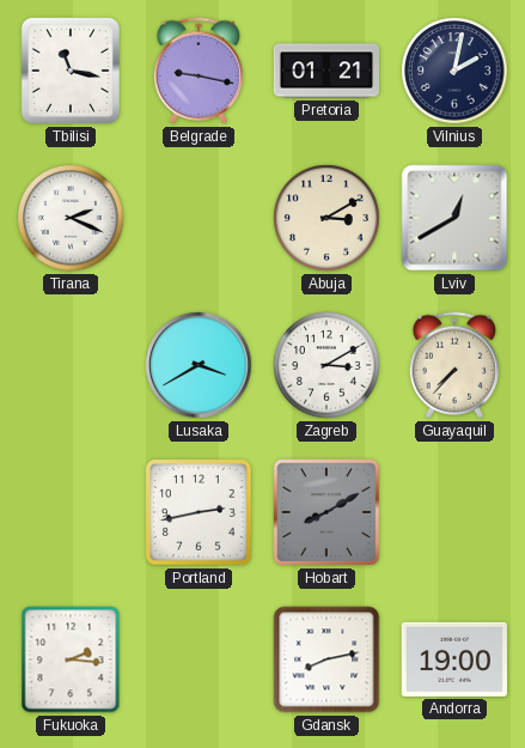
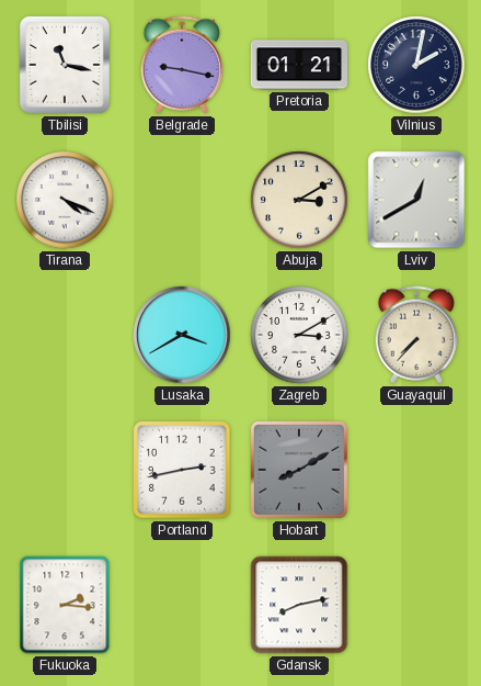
Tirana: 2:19 -> 4:19
Andorra: 19:00 -> none
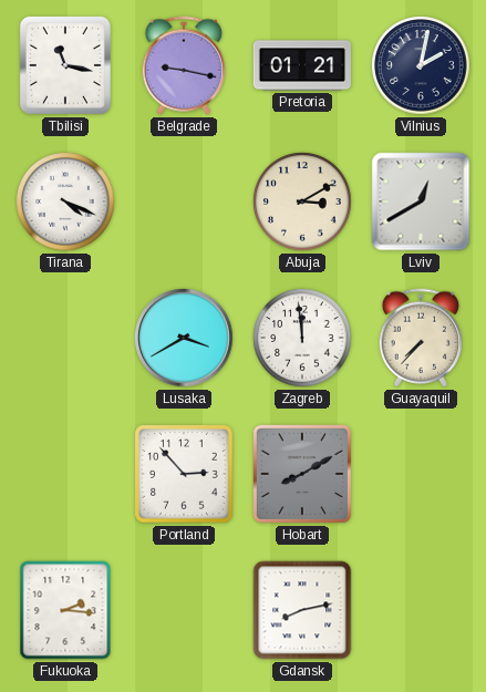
Zagreb: 3:10 -> 11:59
Portland: 2:43 -> 2:53
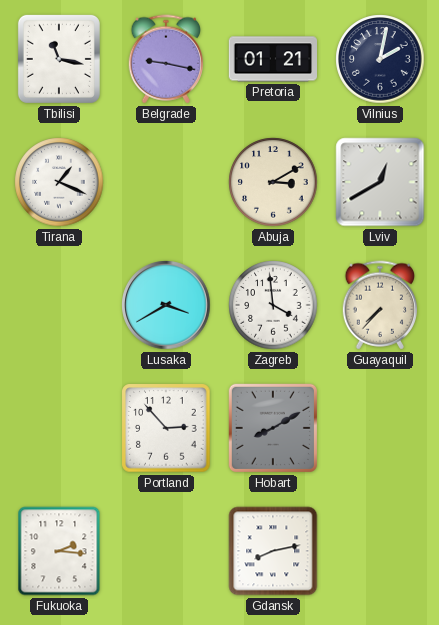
Tirana: 4:19 -> 1:19
Zagreb: 11:59 -> 3:59
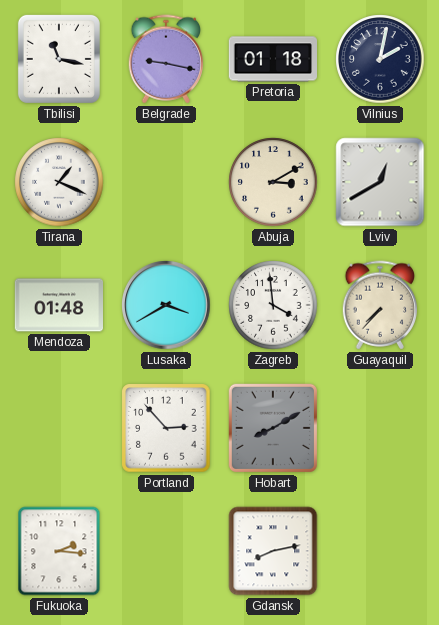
Pretoria: 01:21 -> 01:18
Mendoza: none -> 01:48
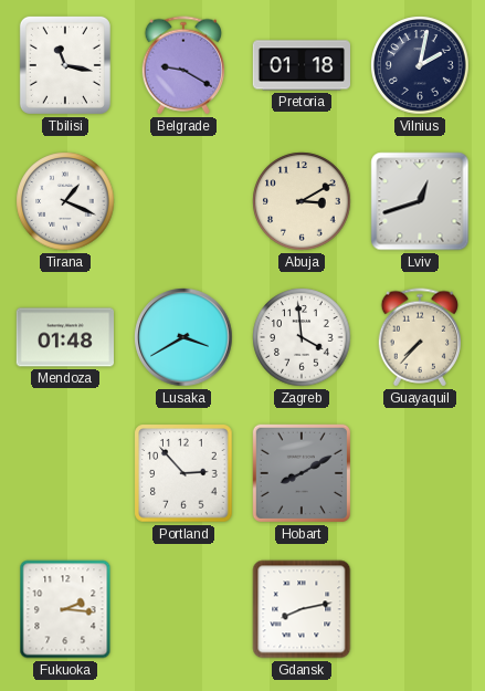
Belgrade: 9:17 -> 9:20
Lviv: 12:40 -> 12:42
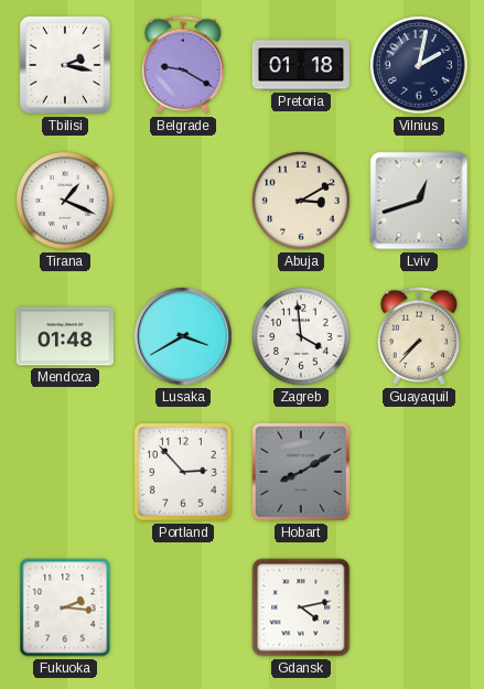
Tbilisi: 11:17 -> 2:17
Gdansk: 8:13 -> 4:13
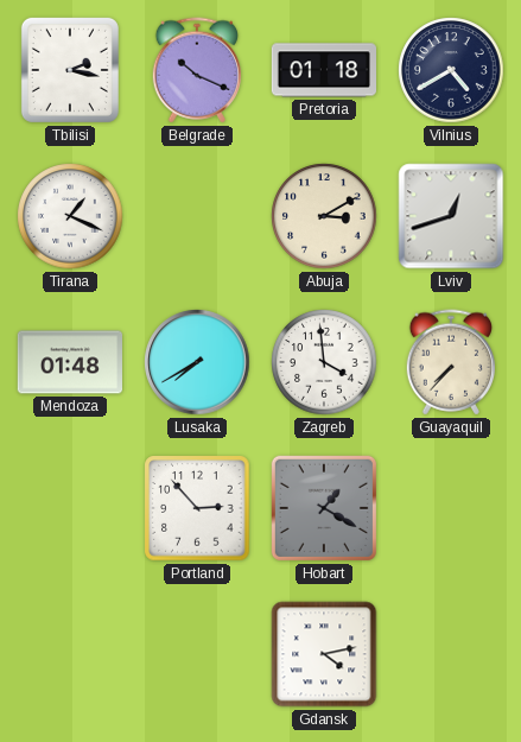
Belgrade: 9:20 -> 10:19
Vilnius: 2:02 -> 4:40
Lusaka: 3:40 -> 7:40
Hobart: 8:10 -> 1:20
Fukuoka: 2:16 -> none
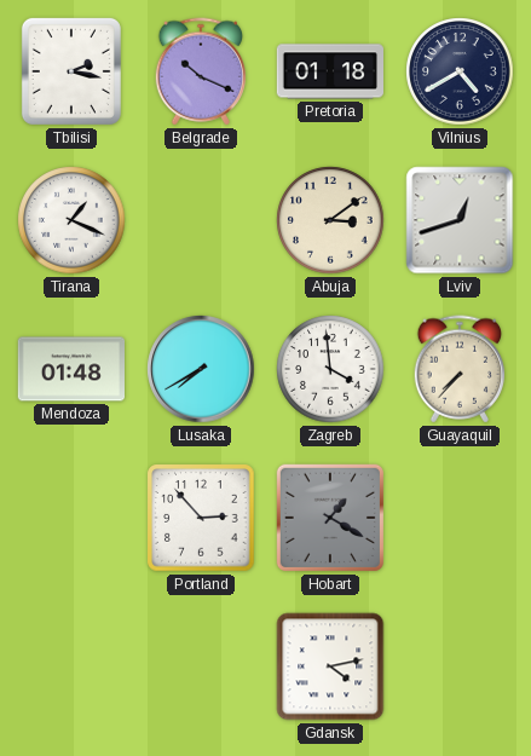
Abuja: 3:10 -> 3:09
